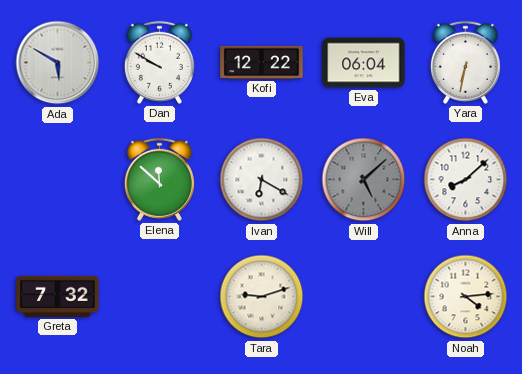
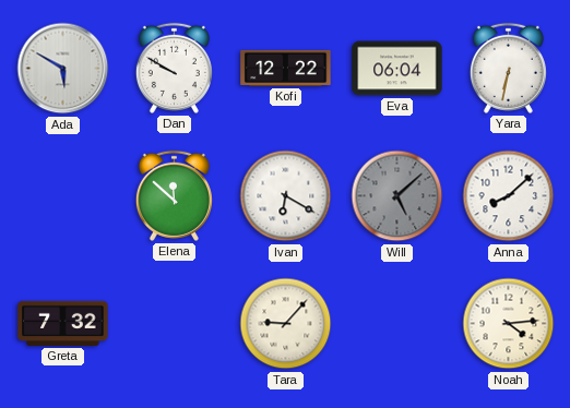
Tara: 9:12 -> 9:07
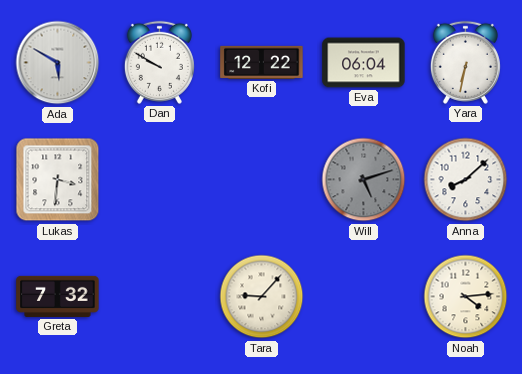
Lukas: none -> 3:31
Elena: 11:52 -> none
Ivan: 6:20 -> none
Will: 5:08 -> 5:12
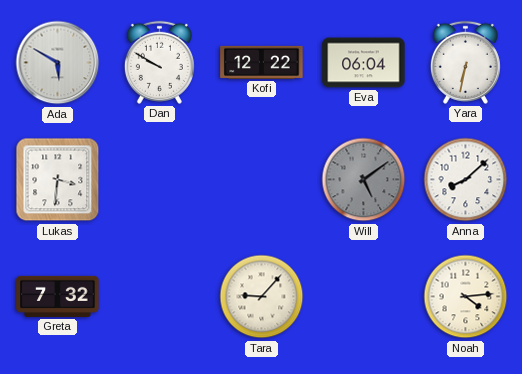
Will: 5:12 -> 5:09
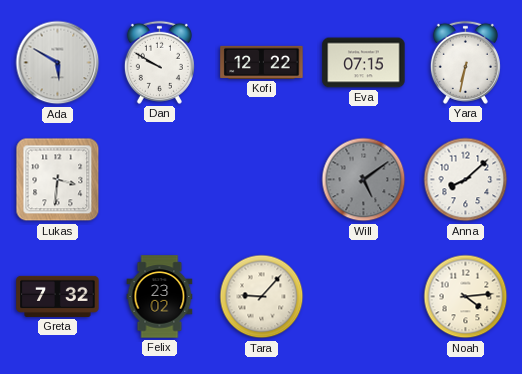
Eva: 06:04 -> 07:15
Felix: none -> 23:02
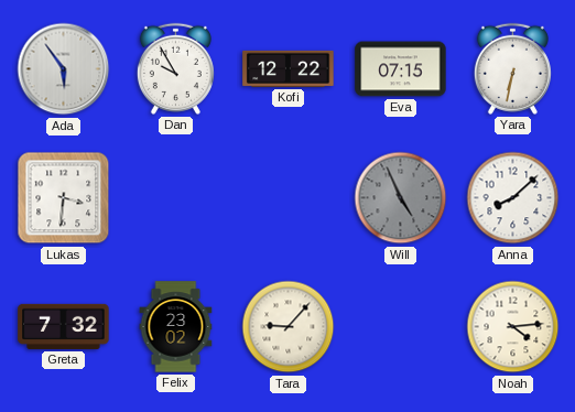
Ada: 5:50 -> 5:54
Dan: 9:50 -> 9:55
Will: 5:09 -> 4:56
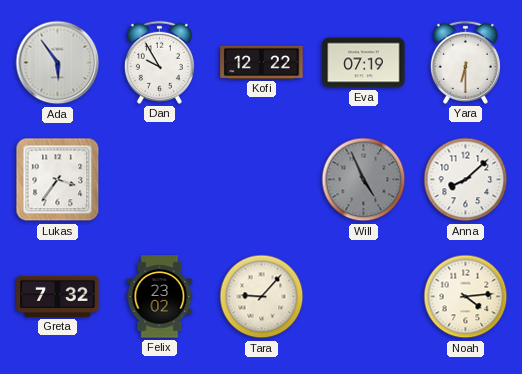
Eva: 07:15 -> 07:19
Yara: 6:32 -> 6:30
Lukas: 3:31 -> 3:36
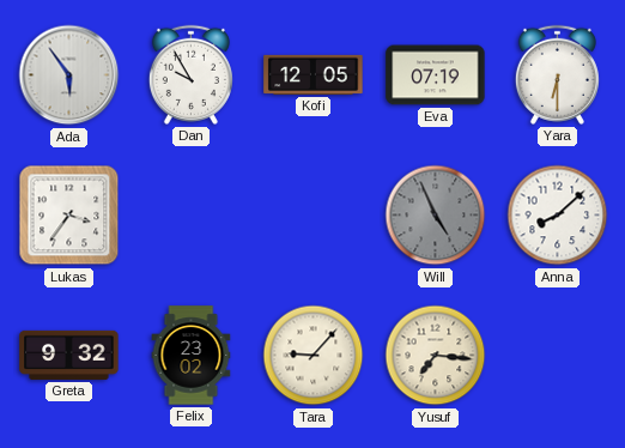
Kofi: 12:22 -> 12:05
Greta: 7:32 -> 9:32
Yusuf: none -> 7:16
Noah: 4:14 -> none
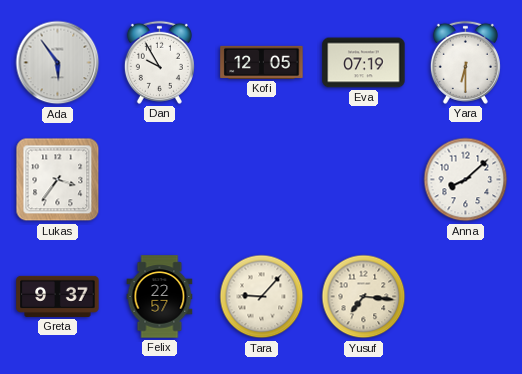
Will: 4:56 -> none
Greta: 9:32 -> 9:37
Felix: 23:02 -> 22:57
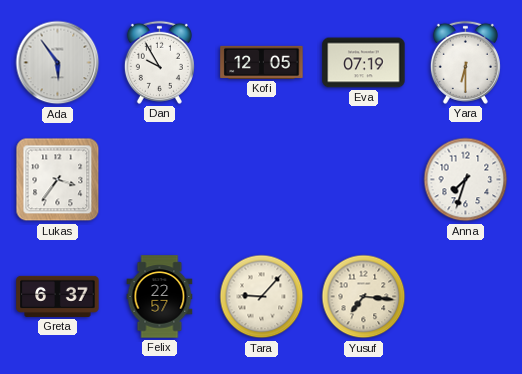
Anna: 8:08 -> 7:33
Greta: 9:37 -> 6:37
